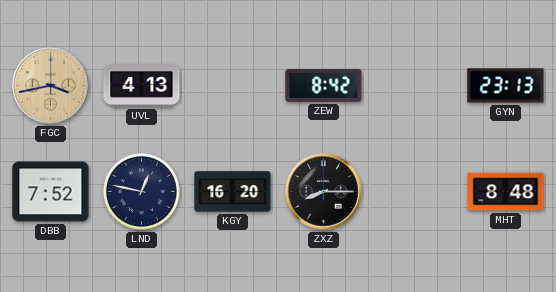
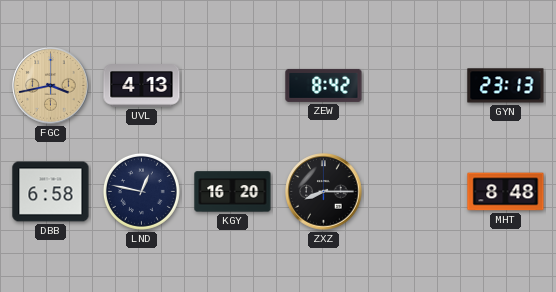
DBB: 7:52 -> 6:58
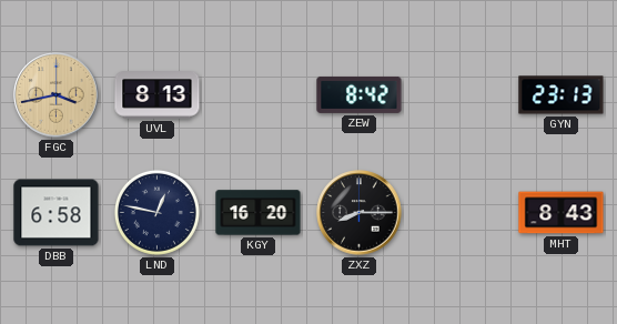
UVL: 4:13 -> 8:13
MHT: 8:48 -> 8:43
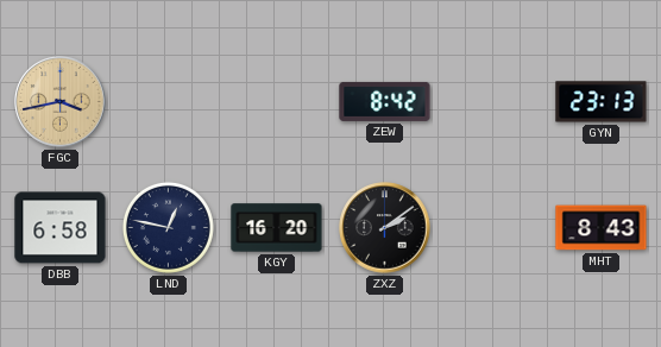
UVL: 8:13 -> none
ZXZ: 8:15 -> 2:09
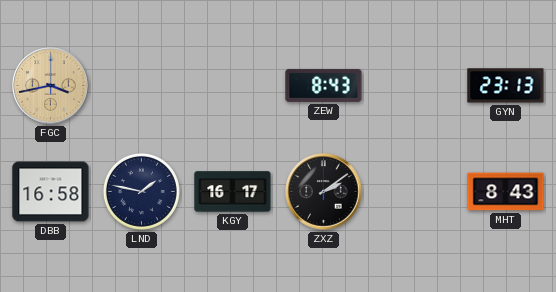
ZEW: 8:42 -> 8:43
DBB: 6:58 -> 16:58
LND: 12:47 -> 1:47
KGY: 16:20 -> 16:17
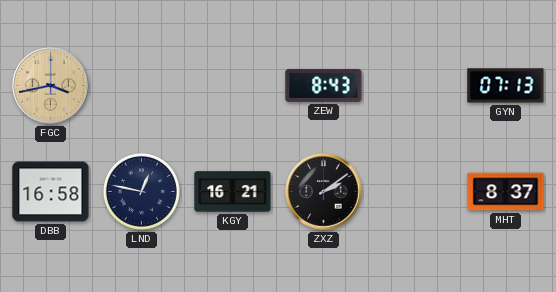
GYN: 23:13 -> 07:13
LND: 1:47 -> 12:47
KGY: 16:17 -> 16:21
MHT: 8:43 -> 8:37
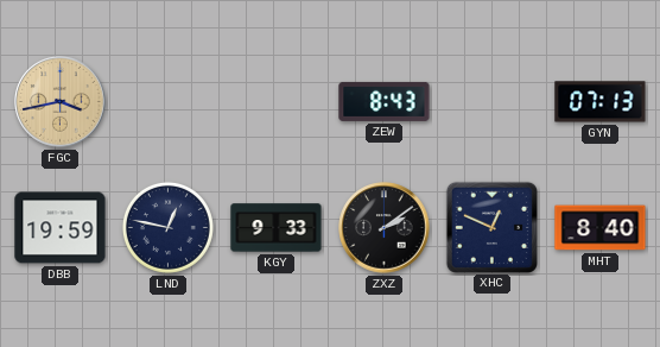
DBB: 16:58 -> 19:59
KGY: 16:21 -> 9:33
XHC: none -> 12:49
MHT: 8:37 -> 8:40
